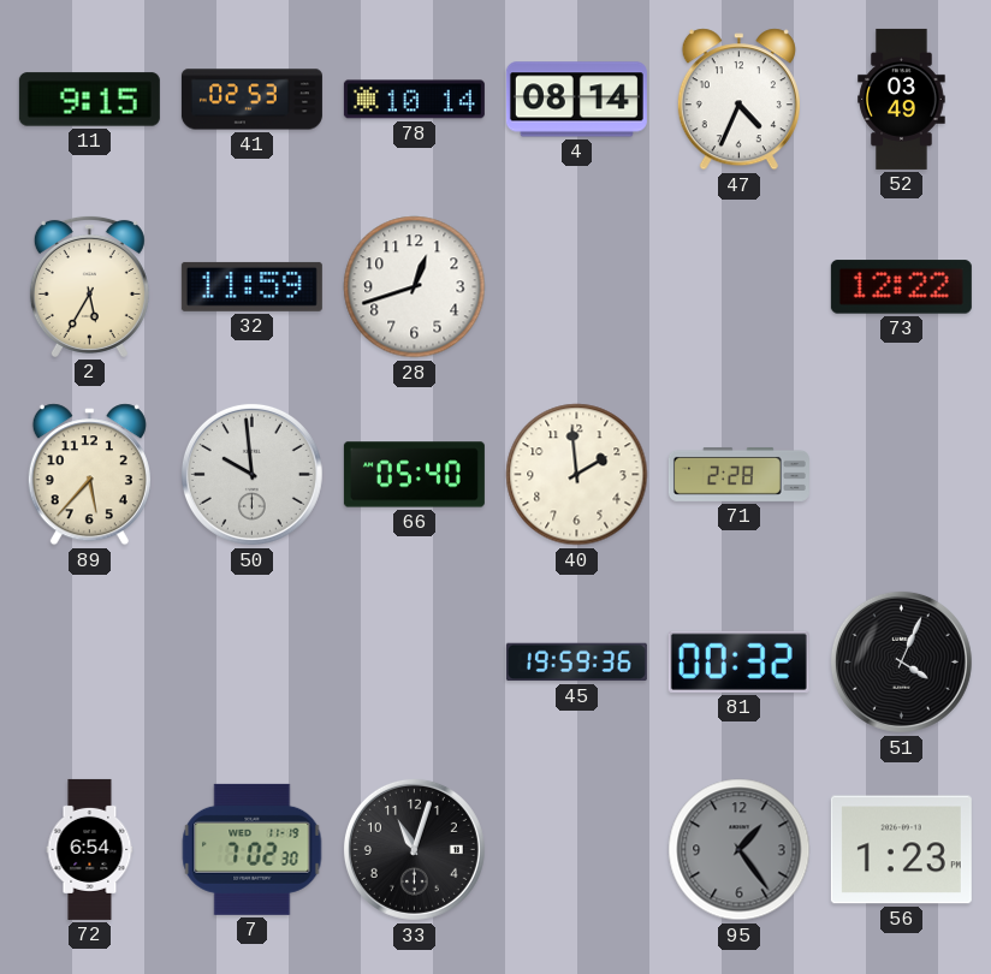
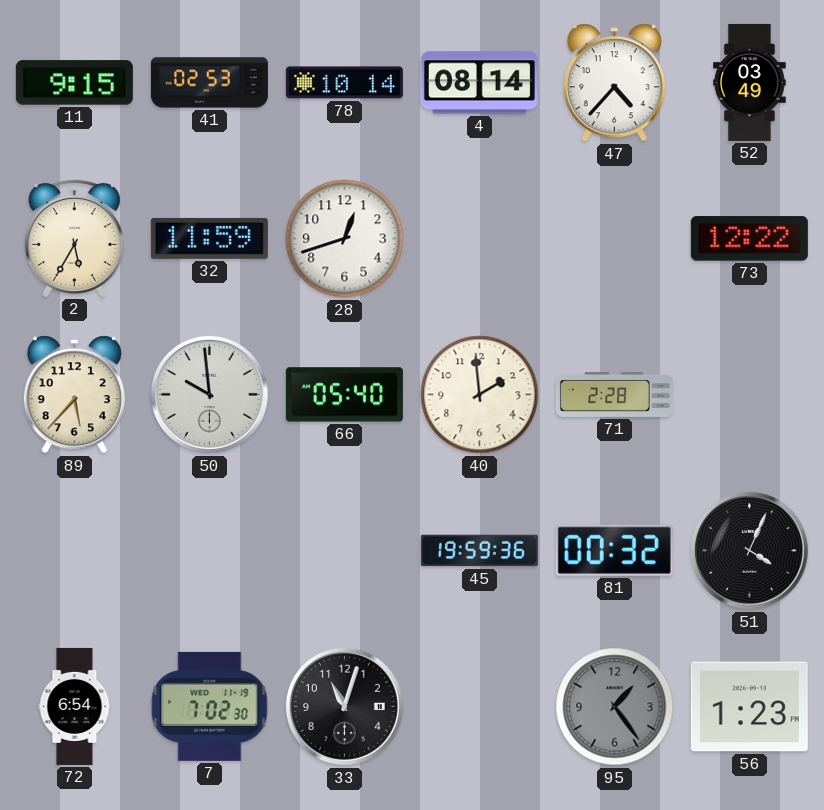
47: 4:34 -> 4:37
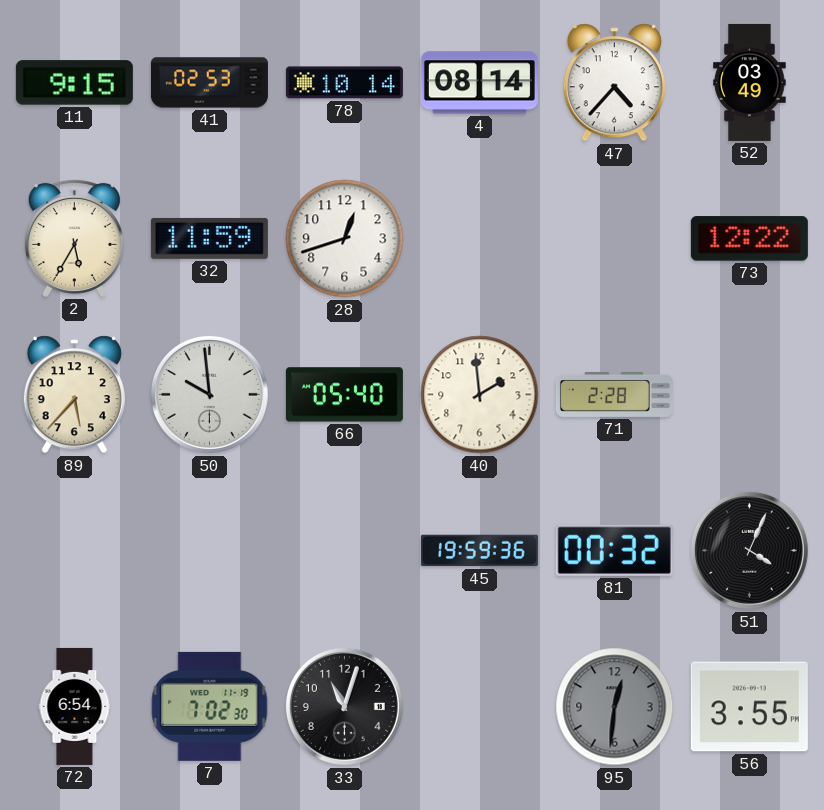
95: 1:24 -> 12:31
56: 1:23 -> 3:55
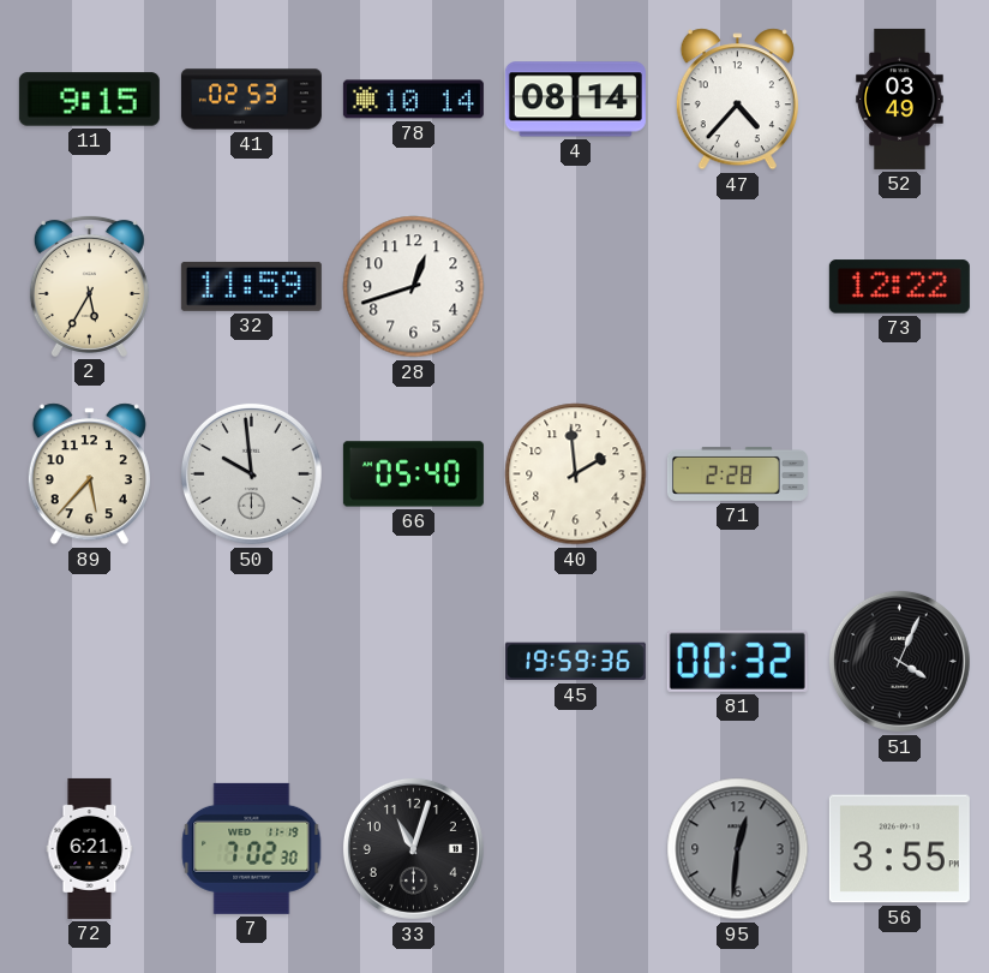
72: 6:54 -> 6:21
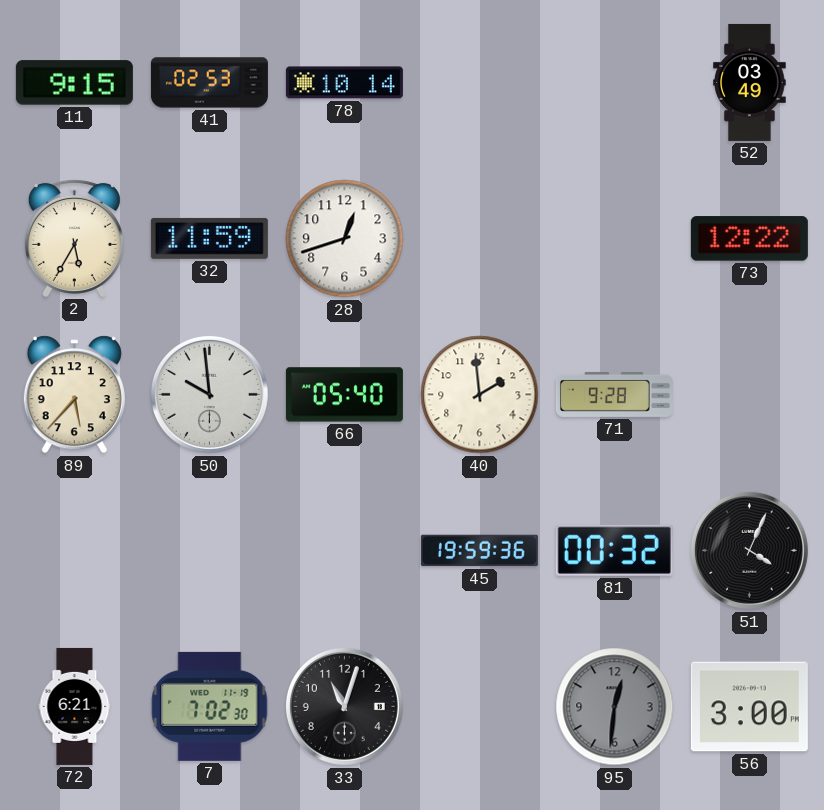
4: 08:14 -> none
47: 4:37 -> none
71: 2:28 -> 9:28
56: 3:55 -> 3:00
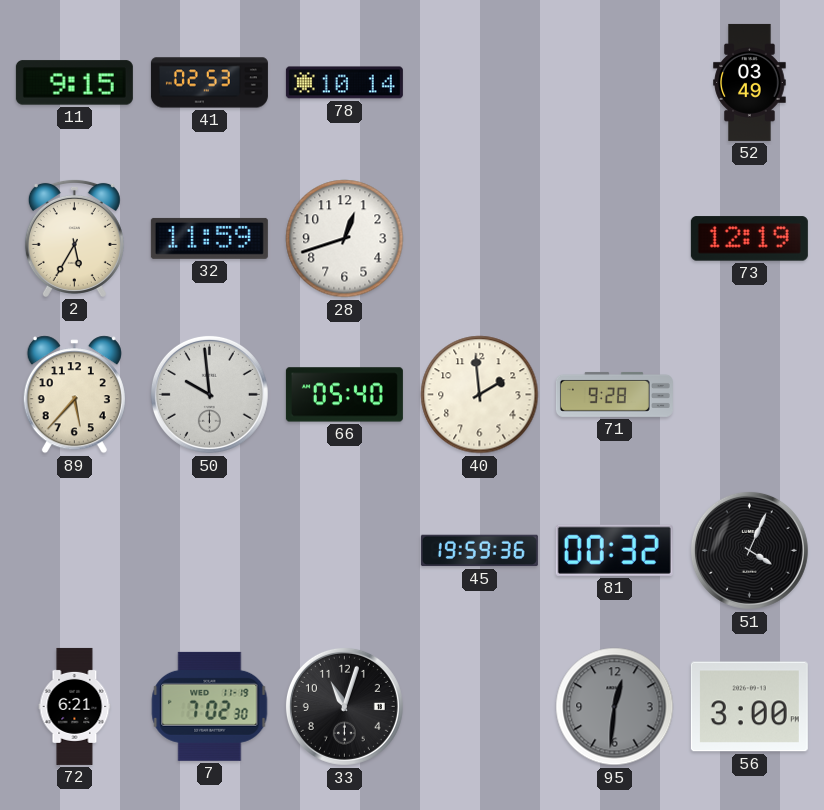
73: 12:22 -> 12:19
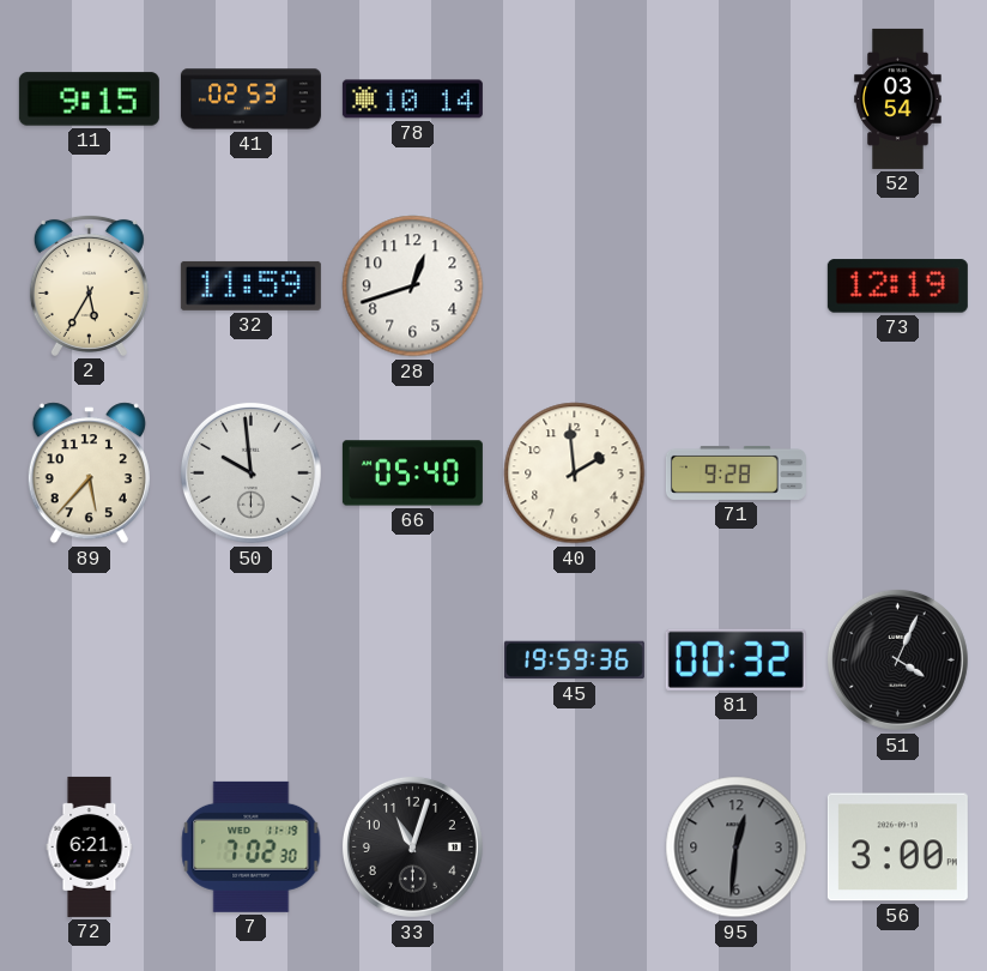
52: 03:49 -> 03:54
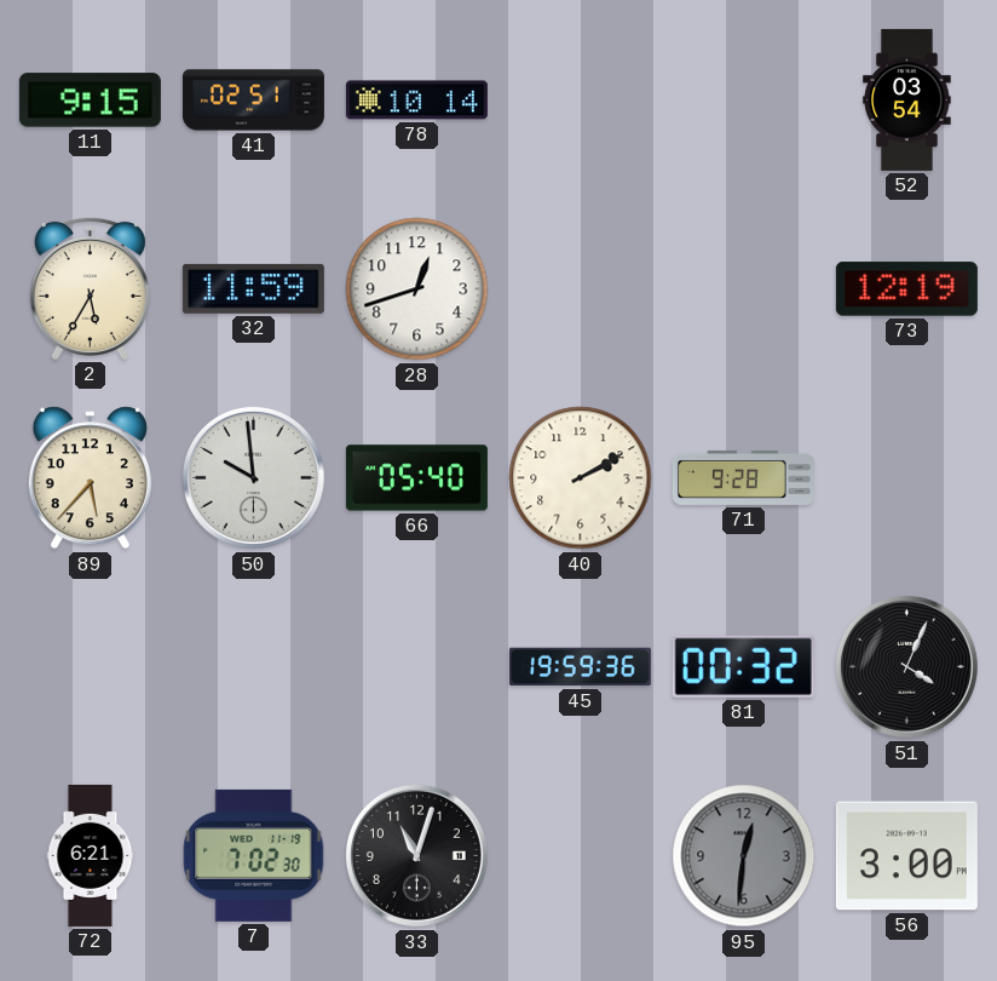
41: 02:53 -> 02:51
40: 1:59 -> 2:10
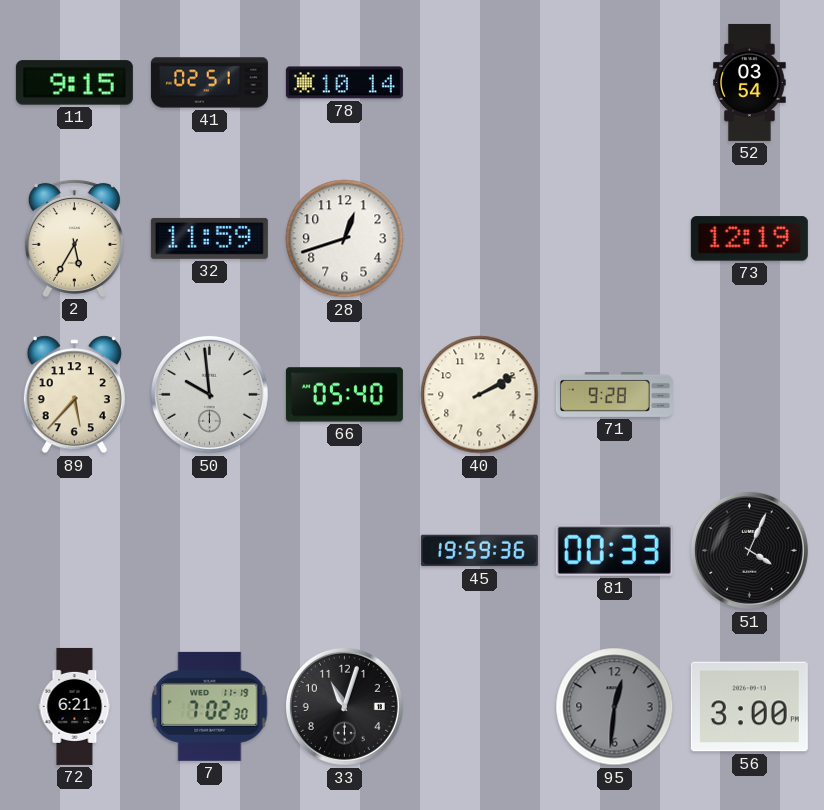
81: 00:32 -> 00:33
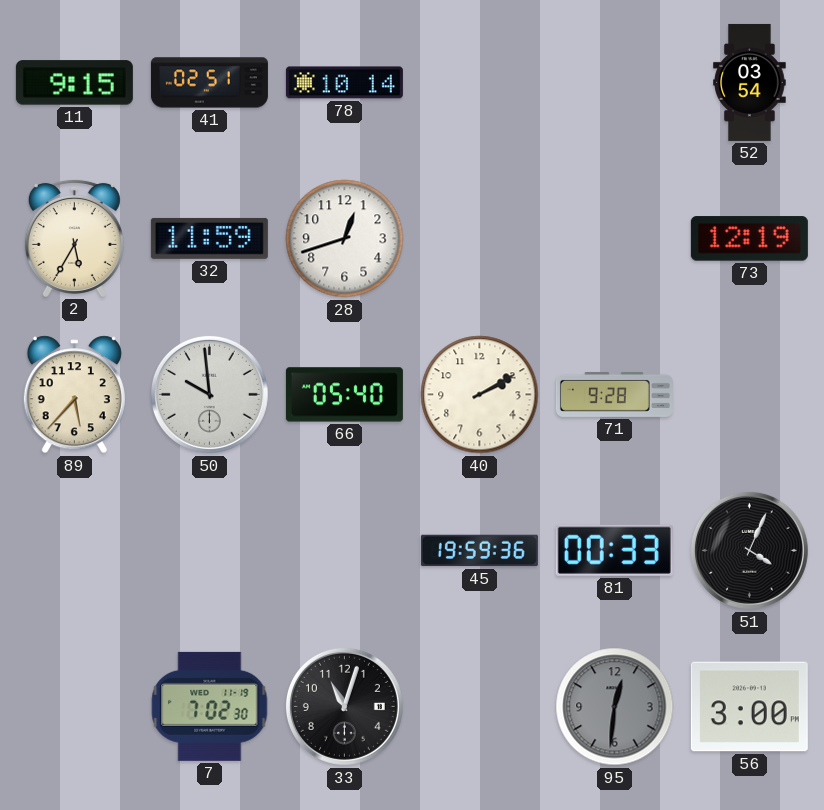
72: 6:21 -> none
